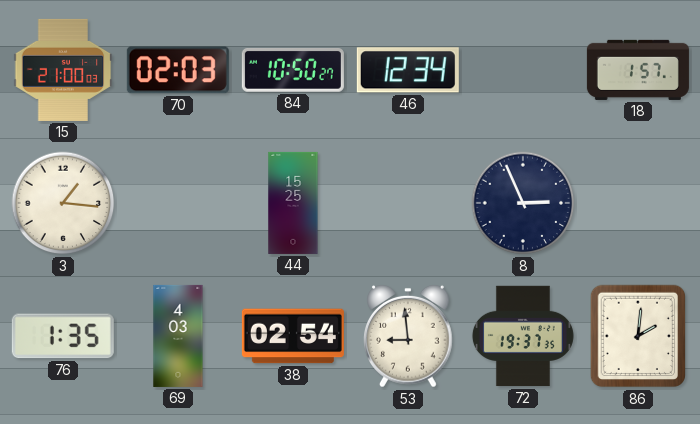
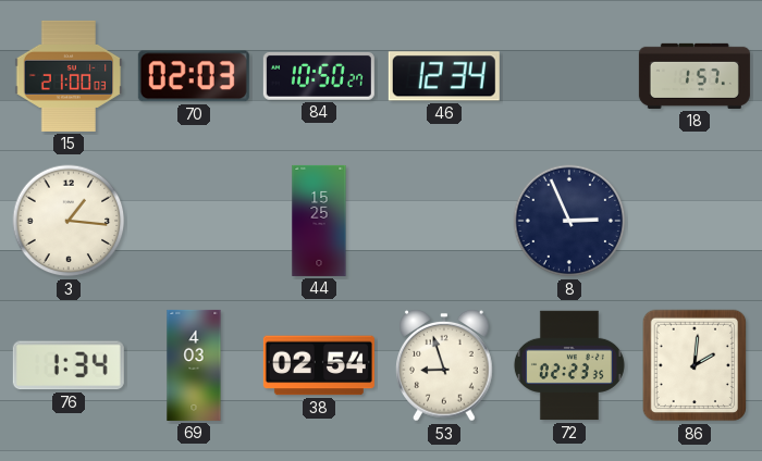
76: 1:35 -> 1:34
53: 8:59 -> 8:57
72: 19:37 -> 02:23
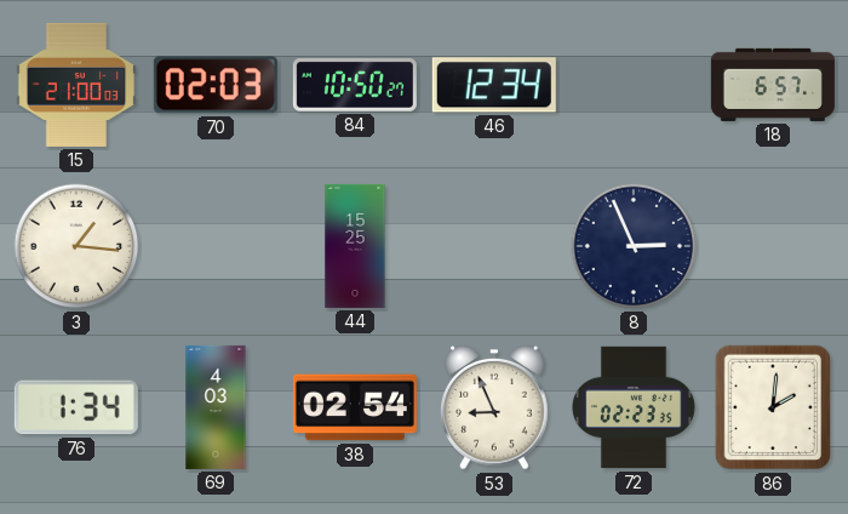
18: 1:57 -> 6:57
53: 8:57 -> 8:56
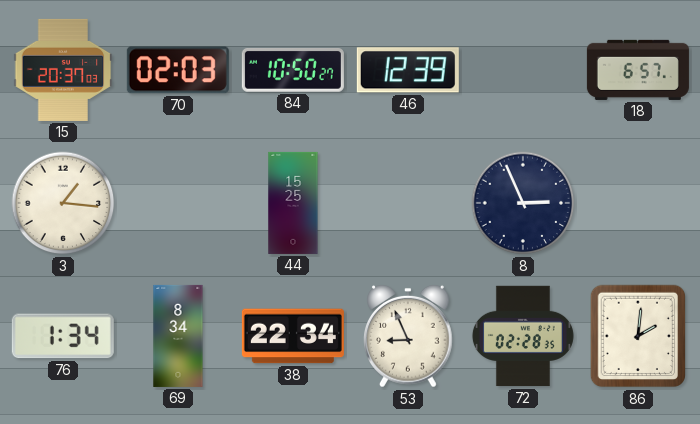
15: 21:00 -> 20:37
46: 12:34 -> 12:39
69: 4:03 -> 8:34
38: 02:54 -> 22:34
72: 02:23 -> 02:28
